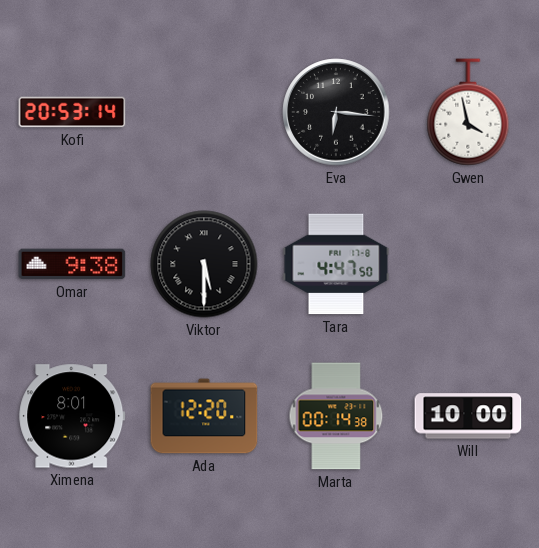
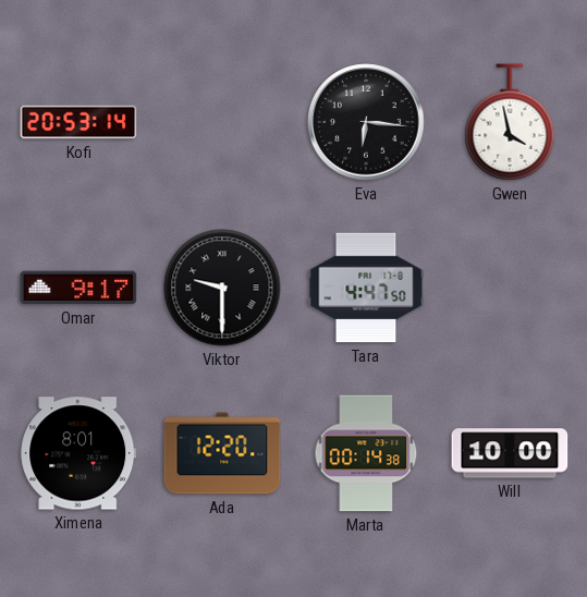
Omar: 9:38 -> 9:17
Viktor: 5:30 -> 9:30
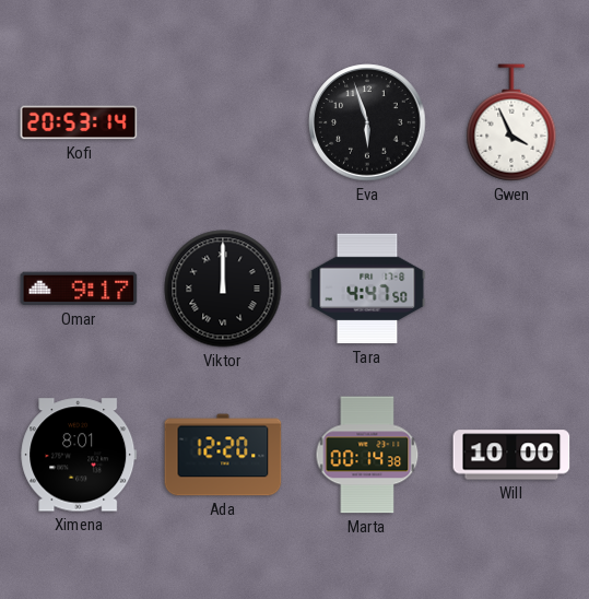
Eva: 6:16 -> 5:57
Gwen: 3:58 -> 3:56
Viktor: 9:30 -> 12:00
